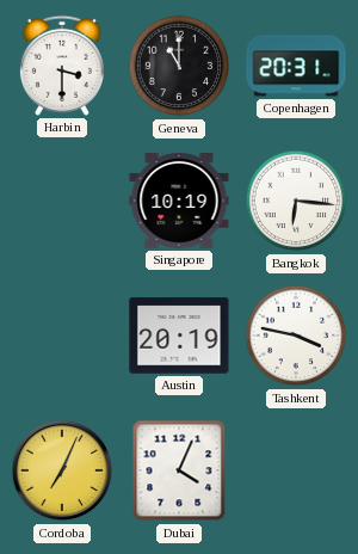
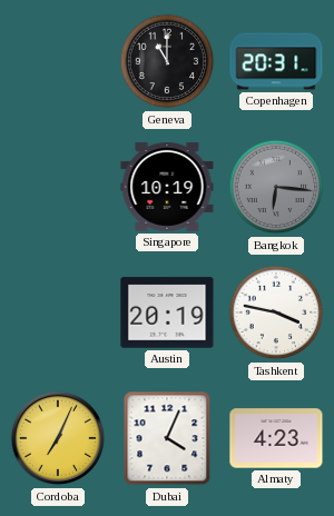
Harbin: 3:30 -> none
Bangkok dial: white -> grey
Almaty: none -> 4:23
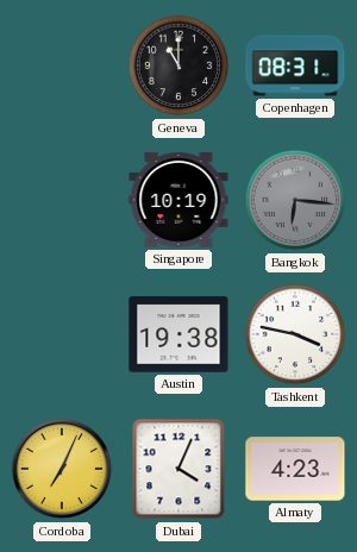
Copenhagen: 20:31 -> 08:31
Austin: 20:19 -> 19:38
